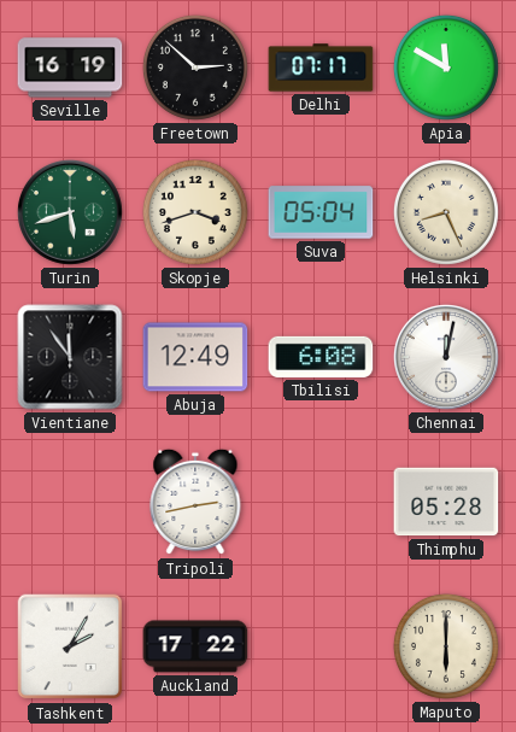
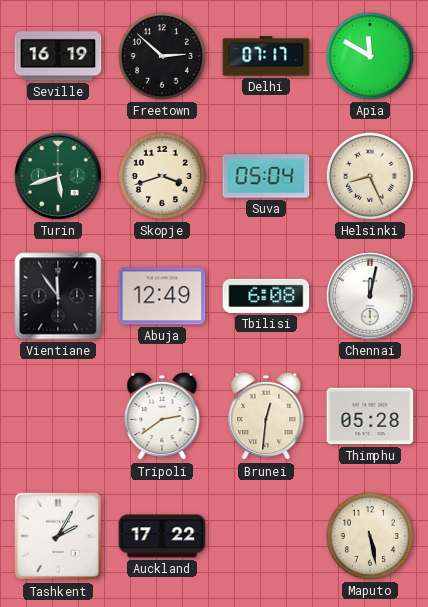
Tripoli: 2:43 -> 2:39
Brunei: none -> 12:31
Maputo: 6:00 -> 5:28
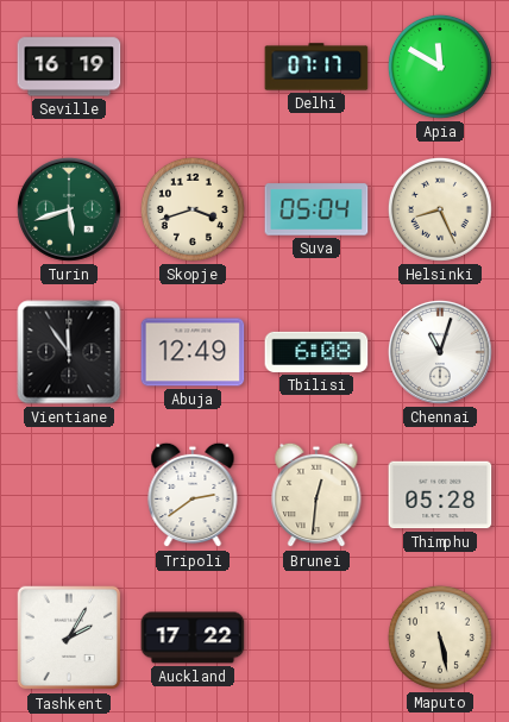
Freetown: 2:52 -> none
Chennai: 12:02 -> 11:03
